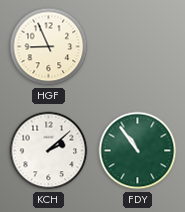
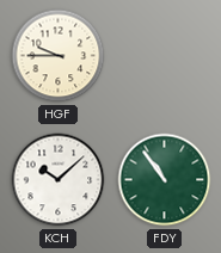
HGF: 8:56 -> 9:45
KCH: 2:08 -> 10:08
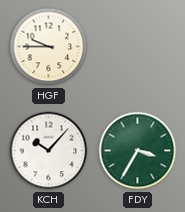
KCH: 10:08 -> 10:07
FDY: 10:54 -> 3:35
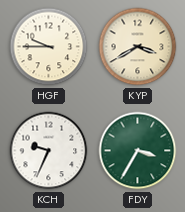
KYP: none -> 3:40
KCH: 10:07 -> 9:34
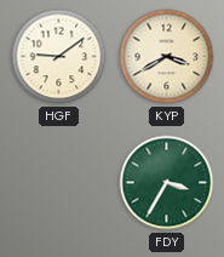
HGF: 9:45 -> 9:09
KCH: 9:34 -> none
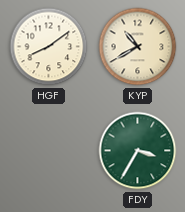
HGF: 9:09 -> 8:09
KYP: 3:40 -> 10:40
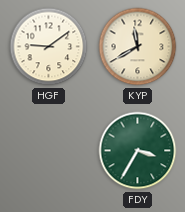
HGF: 8:09 -> 9:09
KYP: 10:40 -> 11:40
